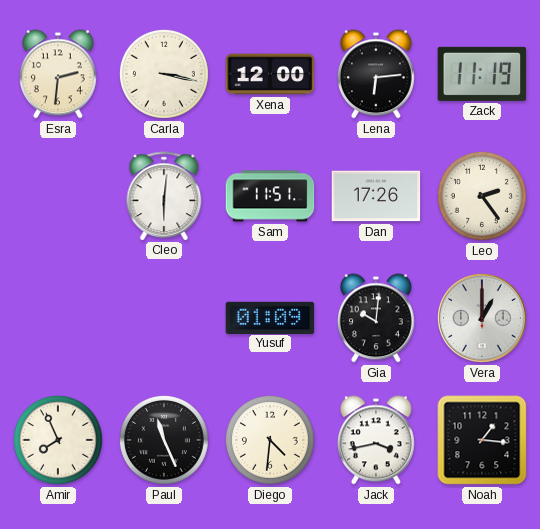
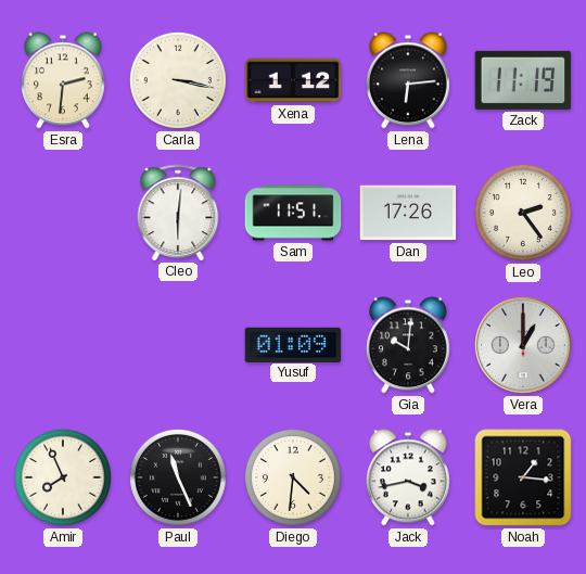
Xena: 12:00 -> 1:12
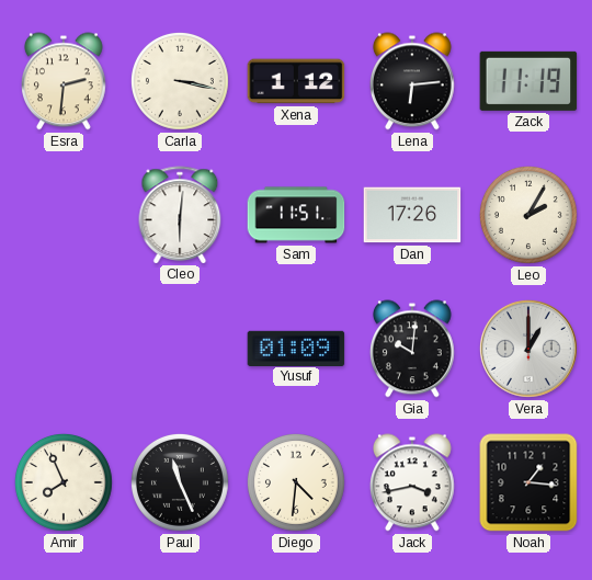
Leo: 2:24 -> 2:05
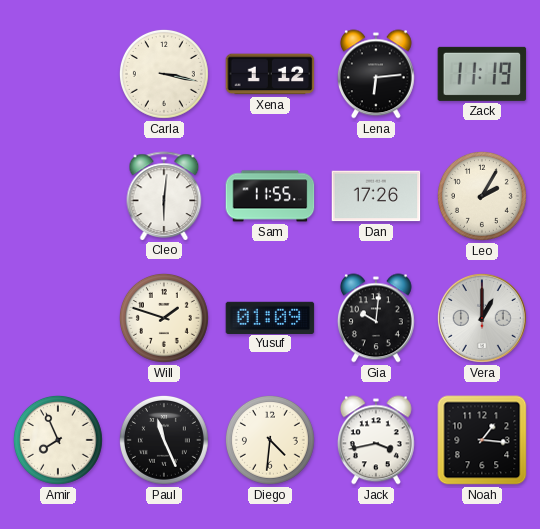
Esra: 2:31 -> none
Sam: 11:51 -> 11:55
Will: none -> 1:48
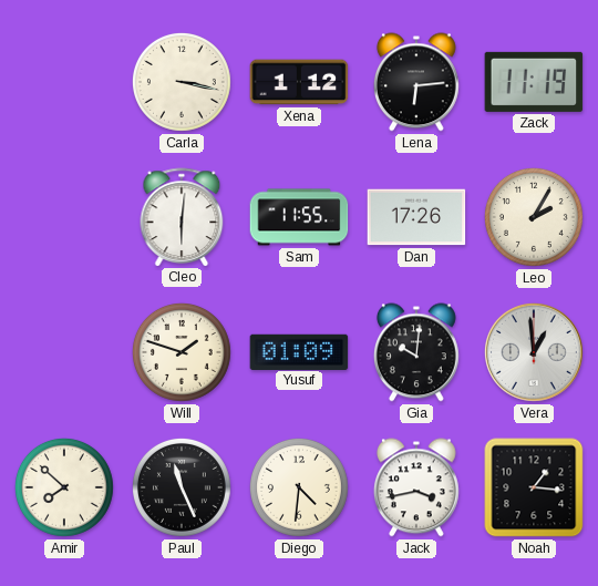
Vera: 1:00 -> 12:59
Amir: 7:56 -> 7:52
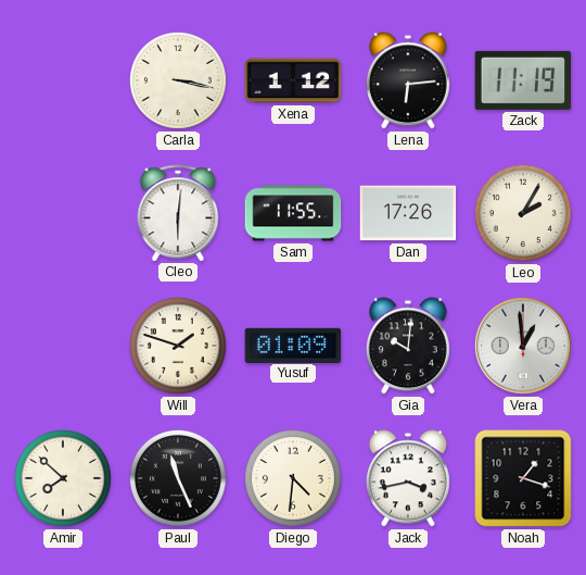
Noah: 1:16 -> 1:18
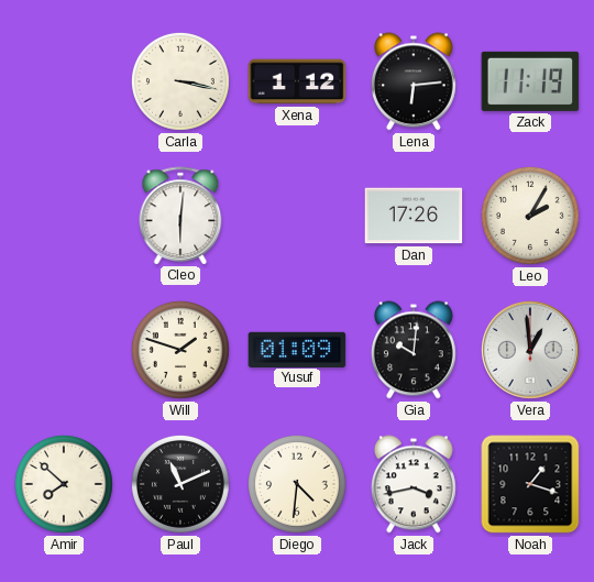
Sam: 11:55 -> none
Paul: 11:26 -> 11:11
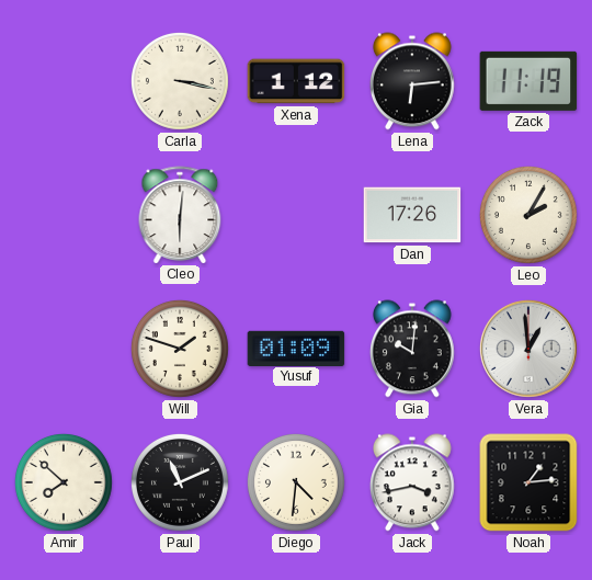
Noah: 1:18 -> 1:14
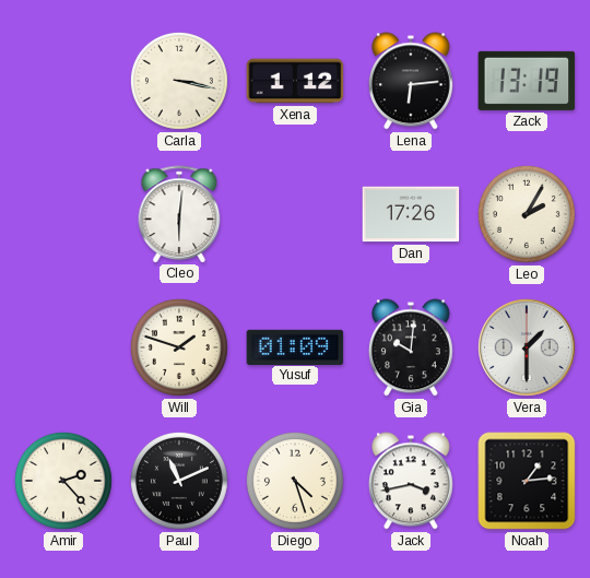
Zack: 11:19 -> 13:19
Vera: 12:59 -> 1:30
Amir: 7:52 -> 2:23
Diego: 4:31 -> 4:27
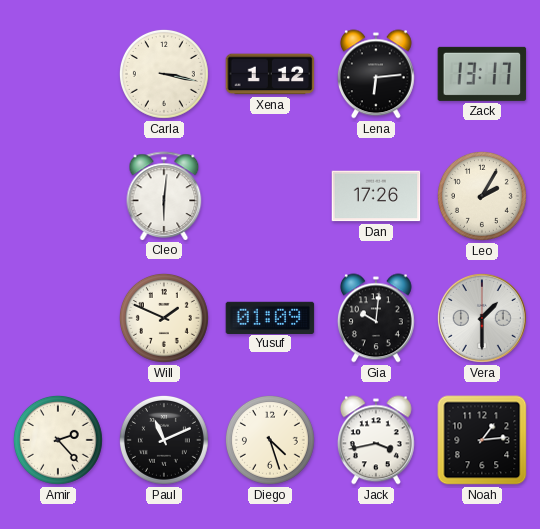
Zack: 13:19 -> 13:17
Will: 1:48 -> 1:49
